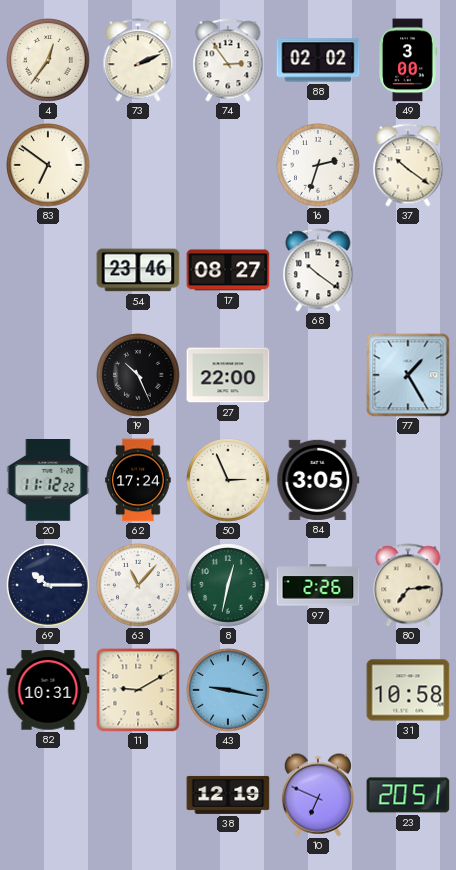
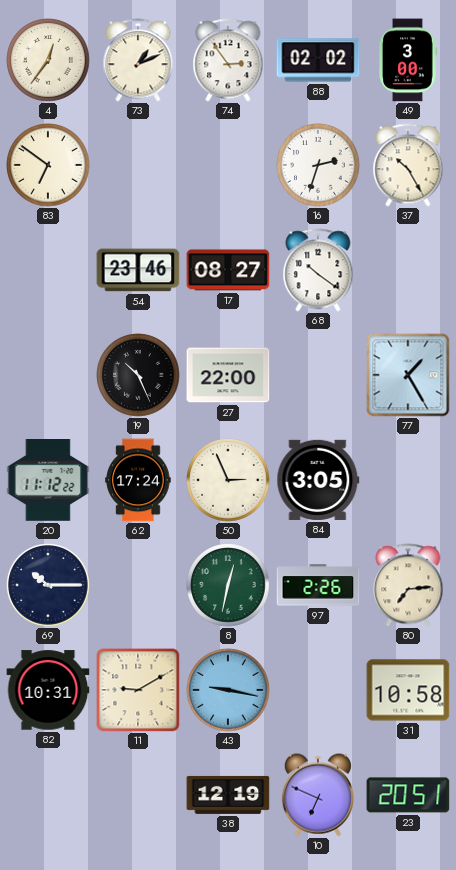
73: 2:11 -> 1:11
37: 10:21 -> 10:25
63: 11:07 -> none
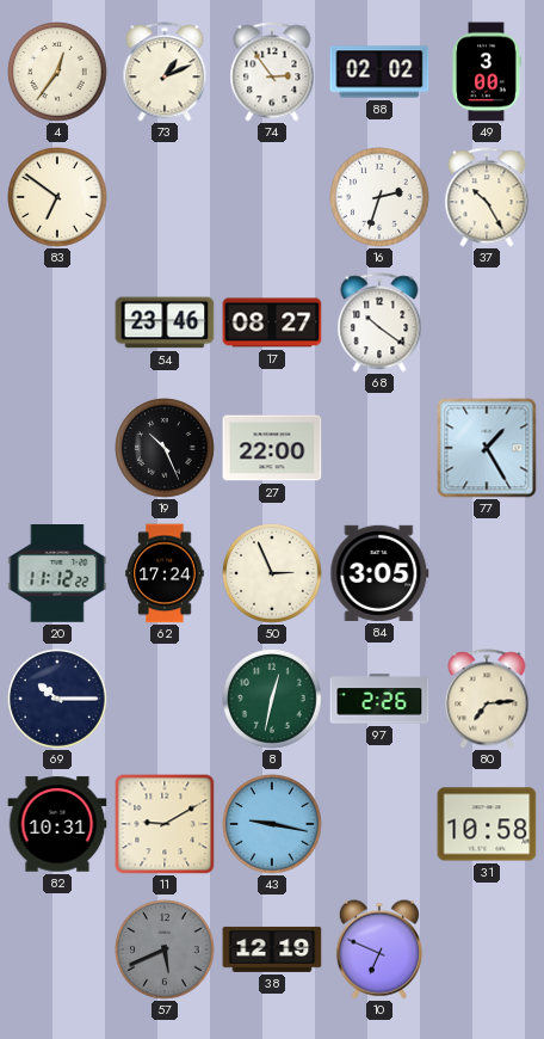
57: none -> 5:41
23: 20:51 -> none
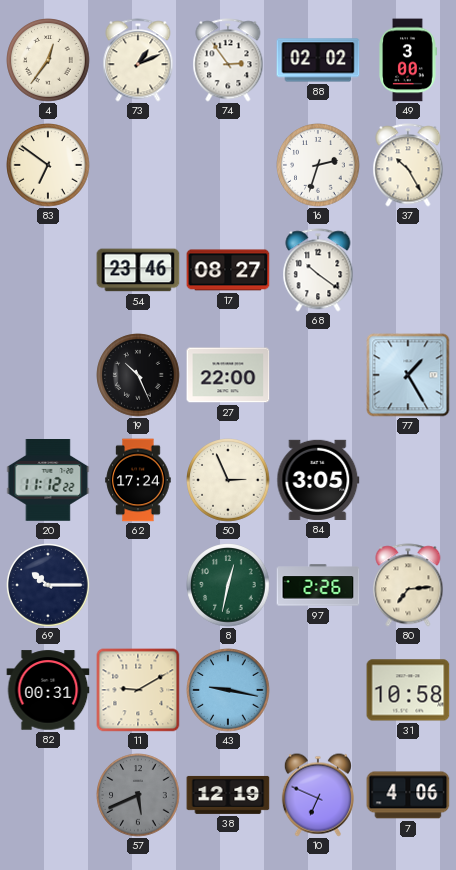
82: 10:31 -> 00:31
7: none -> 4:06
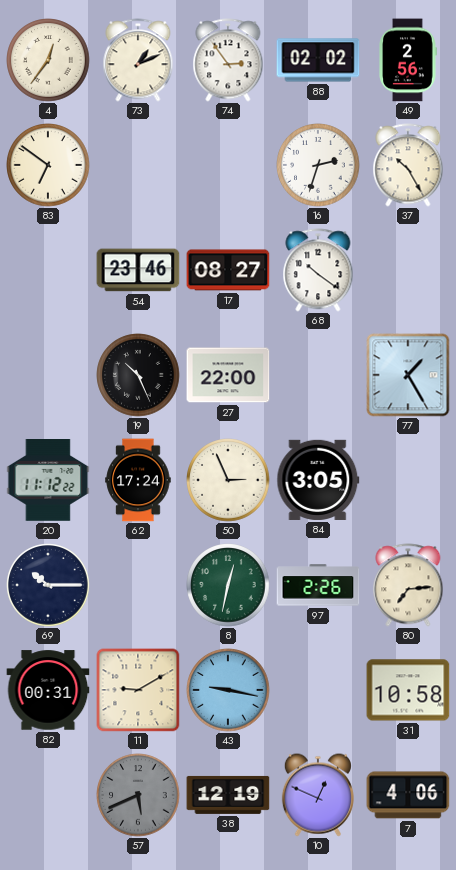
49: 3:00 -> 2:56
10: 6:49 -> 12:49
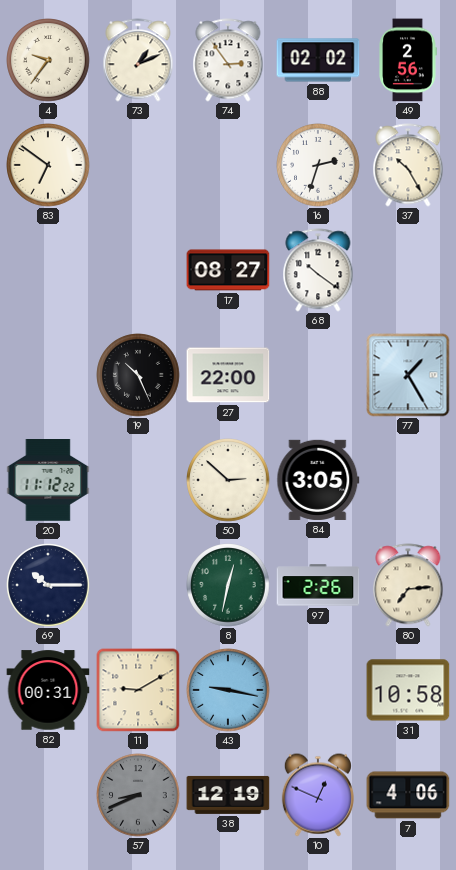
4: 12:36 -> 9:36
54: 23:46 -> none
62: 17:24 -> none
50: 2:56 -> 2:52
57: 5:41 -> 8:41
